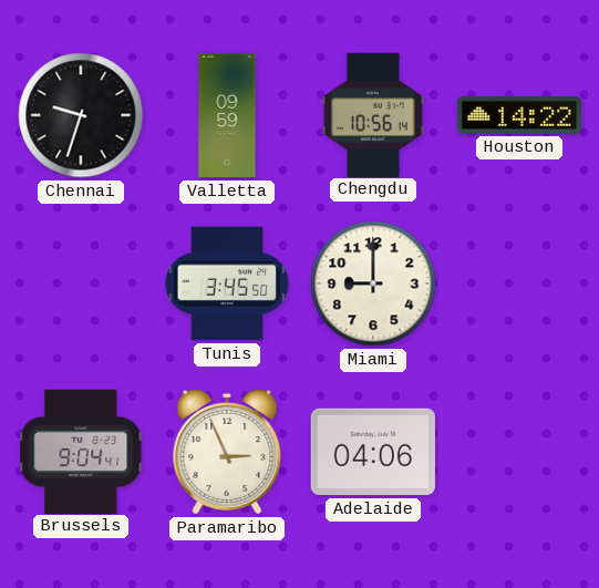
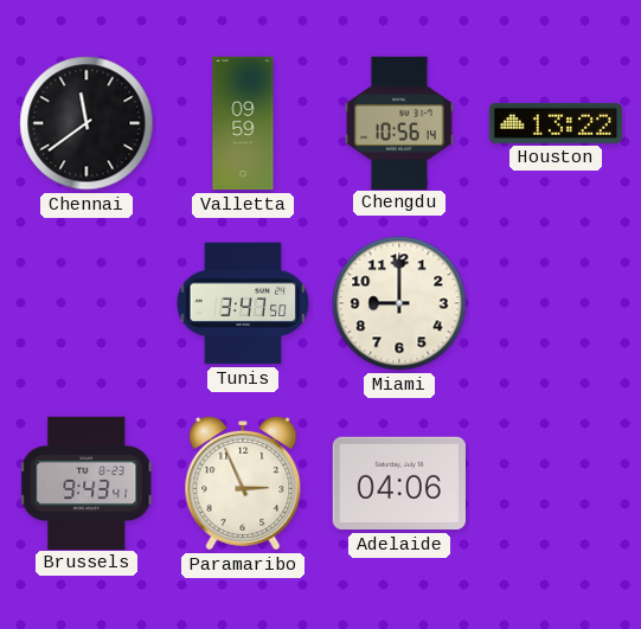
Chennai: 9:33 -> 11:39
Houston: 14:22 -> 13:22
Tunis: 3:45 -> 3:47
Brussels: 9:04 -> 9:43
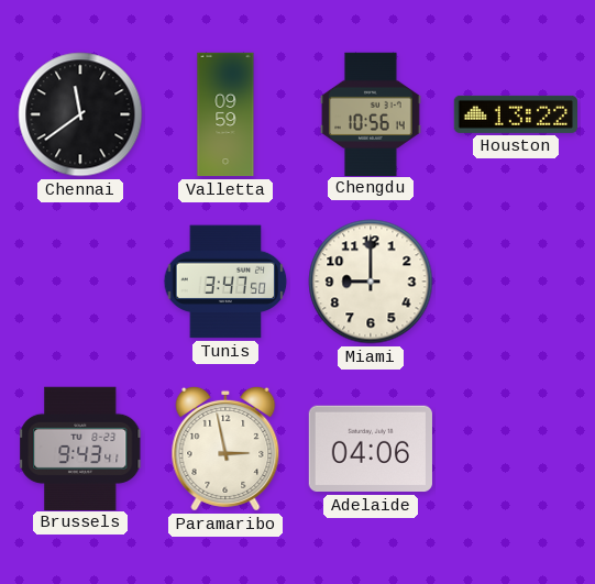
Paramaribo: 2:56 -> 2:58
